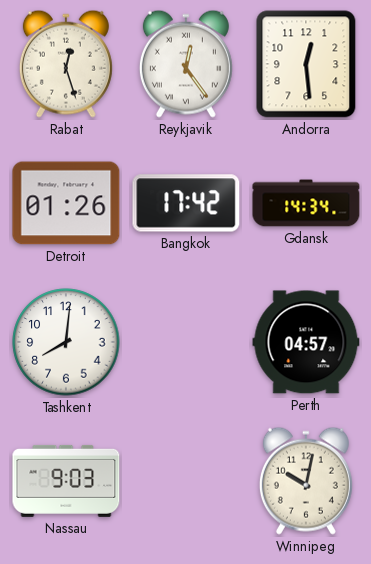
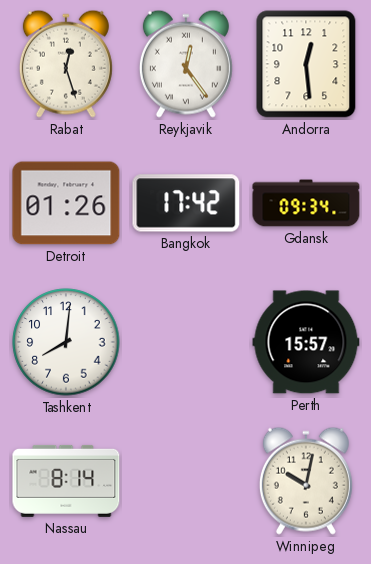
Gdansk: 14:34 -> 09:34
Perth: 04:57 -> 15:57
Nassau: 9:03 -> 8:14
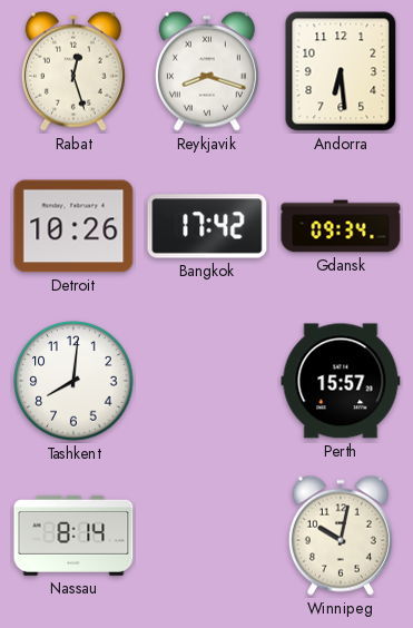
Reykjavik: 12:24 -> 8:18
Andorra: 12:29 -> 6:29
Detroit: 01:26 -> 10:26
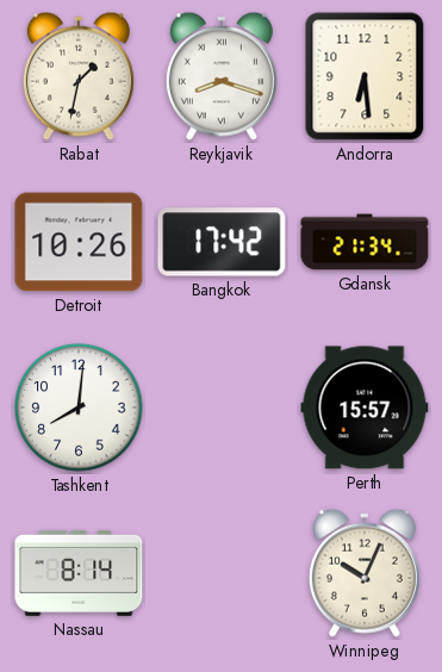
Rabat: 12:27 -> 1:32
Gdansk: 09:34 -> 21:34
Winnipeg: 10:02 -> 10:04
